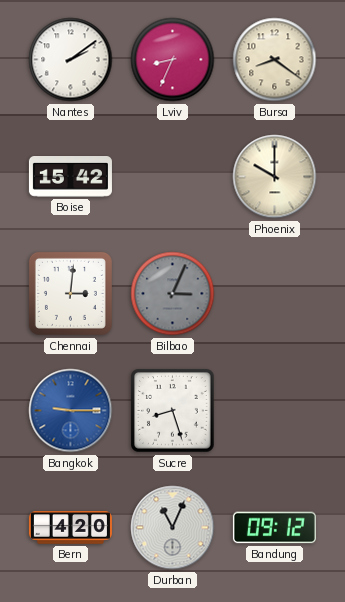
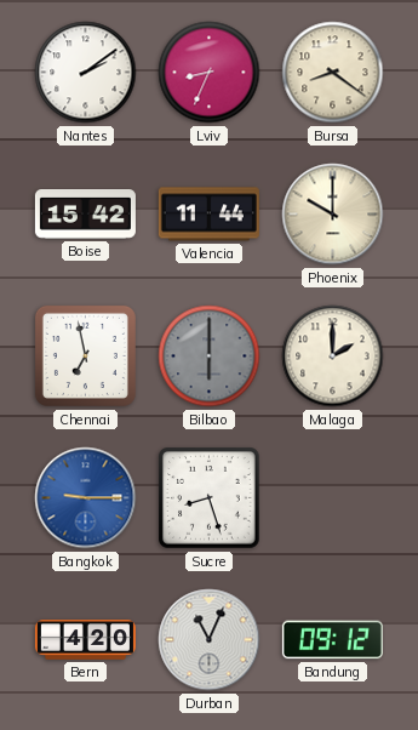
Valencia: none -> 11:44
Chennai: 3:01 -> 6:58
Bilbao: 3:04 -> 6:00
Malaga: none -> 2:00
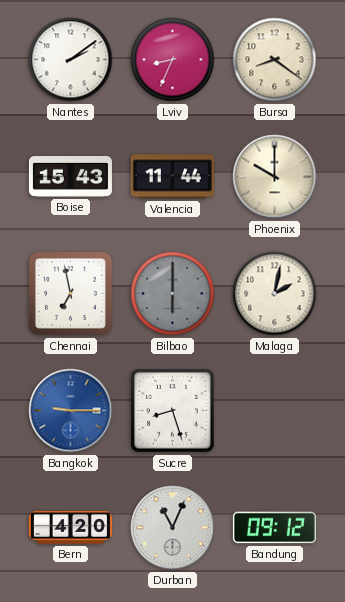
Boise: 15:42 -> 15:43
Malaga: 2:00 -> 2:02
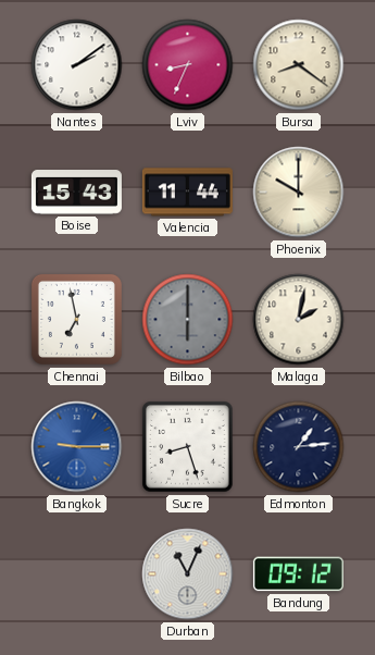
Edmonton: none -> 1:14
Bern: 4:20 -> none
